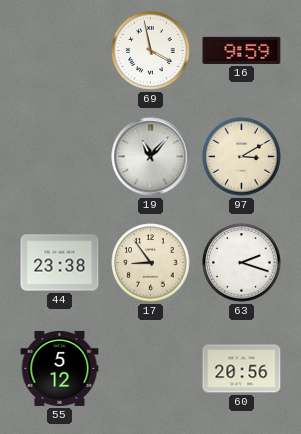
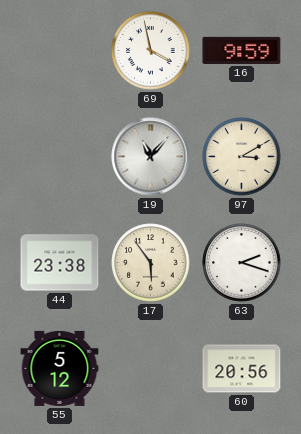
17: 8:54 -> 5:54
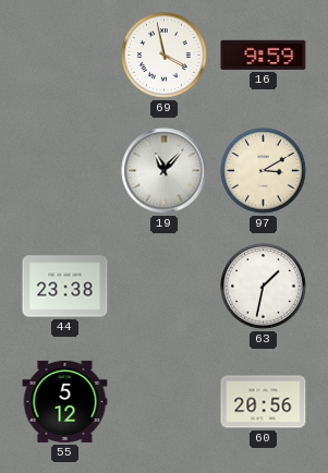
17: 5:54 -> none
63: 2:18 -> 1:32
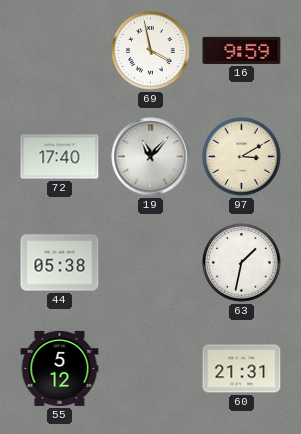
72: none -> 17:40
44: 23:38 -> 05:38
60: 20:56 -> 21:31
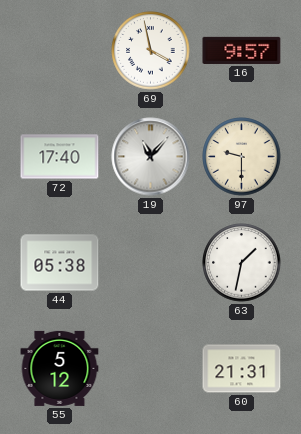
16: 9:59 -> 9:57
97: 3:10 -> 9:30
